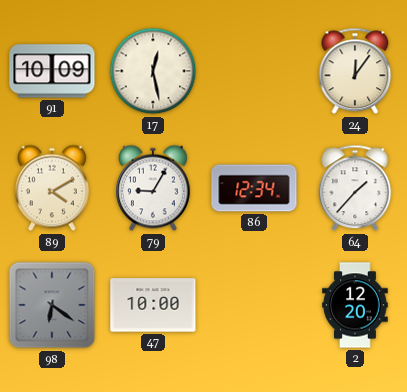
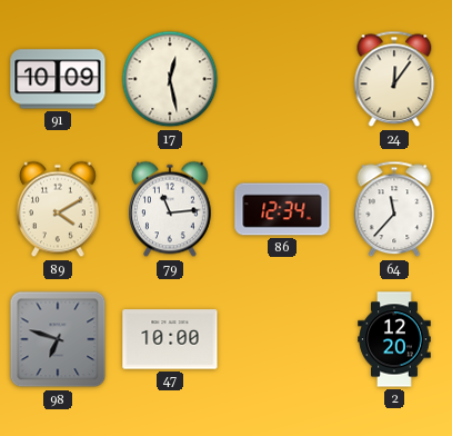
79: 9:05 -> 11:14
64: 1:37 -> 11:37
98: 6:21 -> 6:48
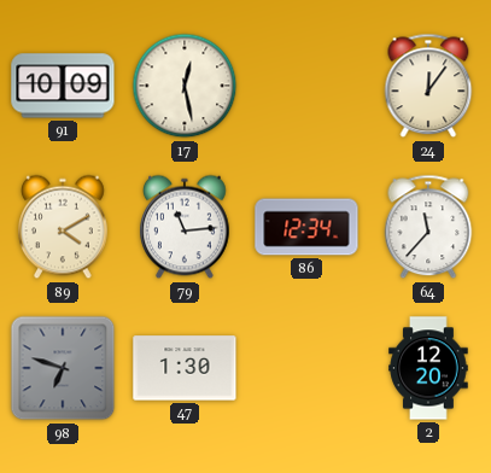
47: 10:00 -> 1:30
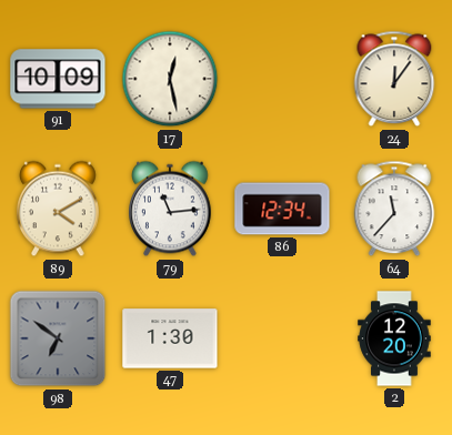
98: 6:48 -> 6:51
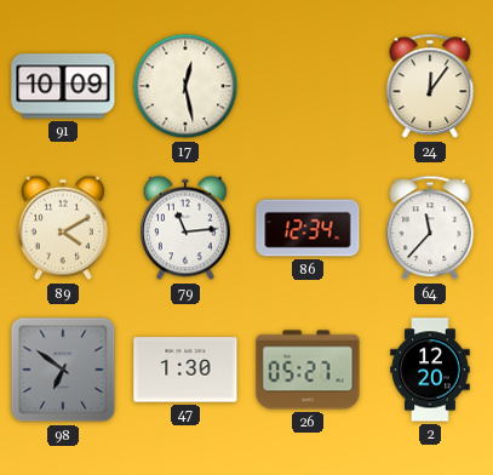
26: none -> 05:27
